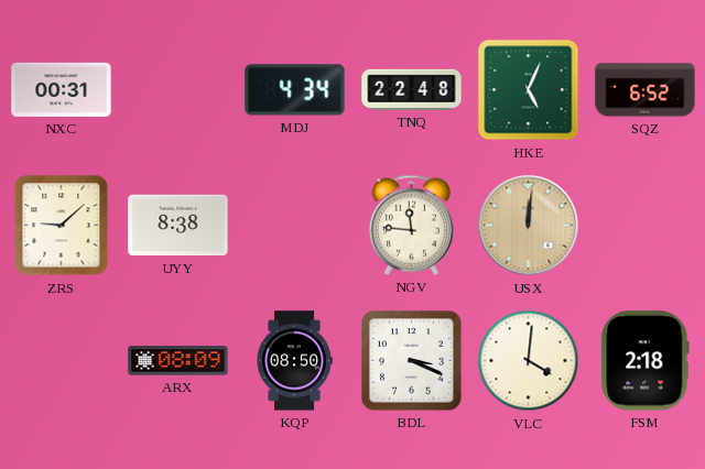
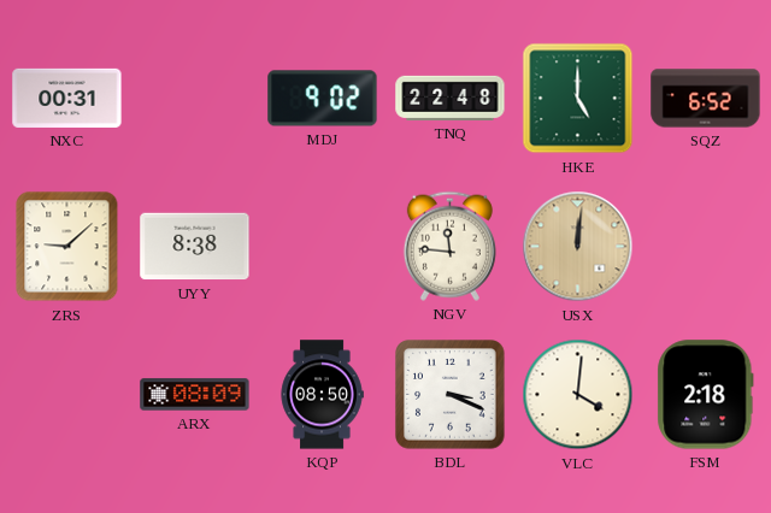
MDJ: 4:34 -> 9:02
HKE: 5:04 -> 5:00
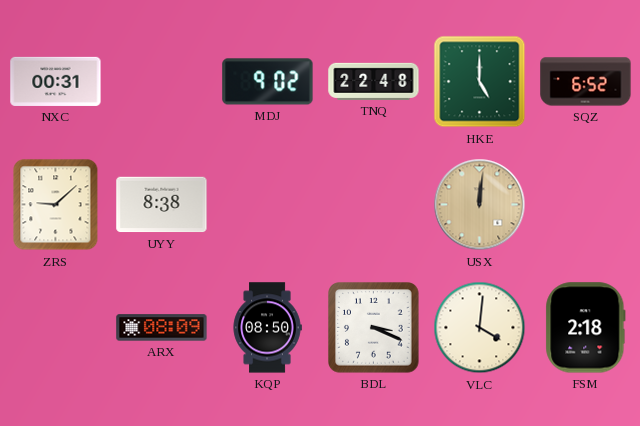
NGV: 11:46 -> none
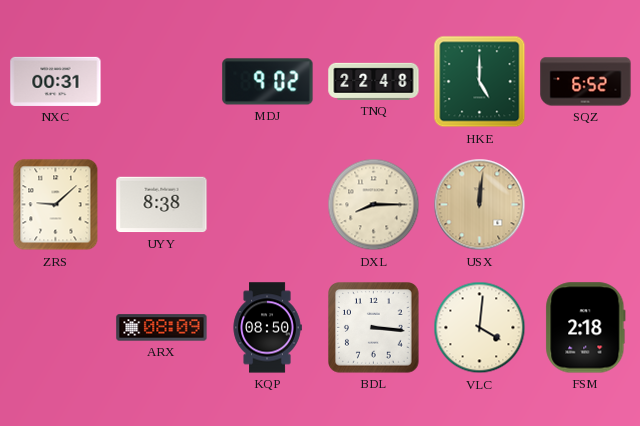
DXL: none -> 8:15
BDL: 3:19 -> 3:16
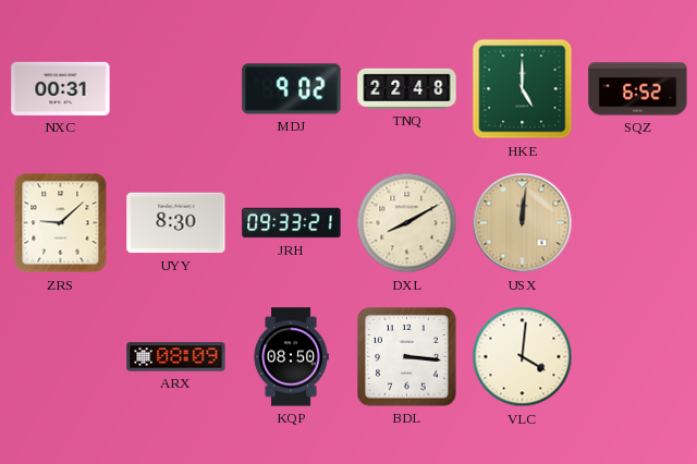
UYY: 8:38 -> 8:30
JRH: none -> 09:33
DXL: 8:15 -> 8:10
FSM: 2:18 -> none
